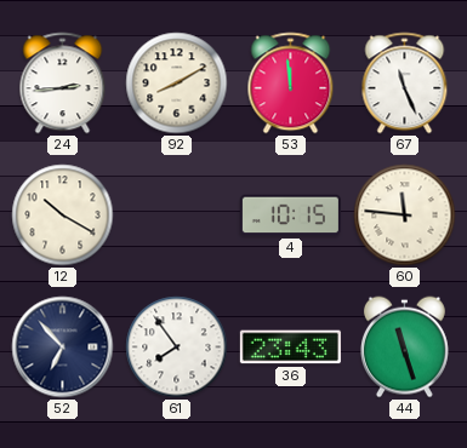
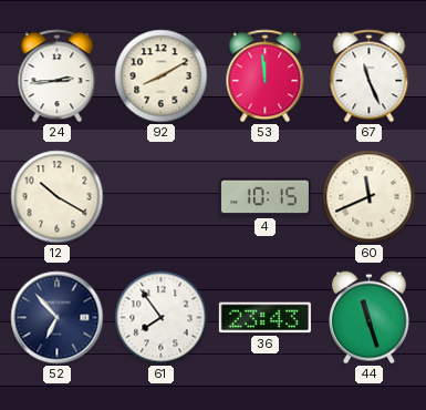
60: 11:46 -> 11:41
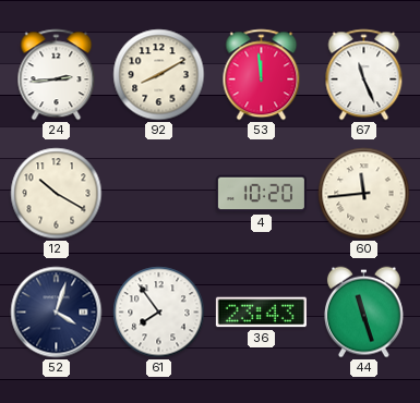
4: 10:15 -> 10:20
60: 11:41 -> 11:44
52: 6:53 -> 4:03
